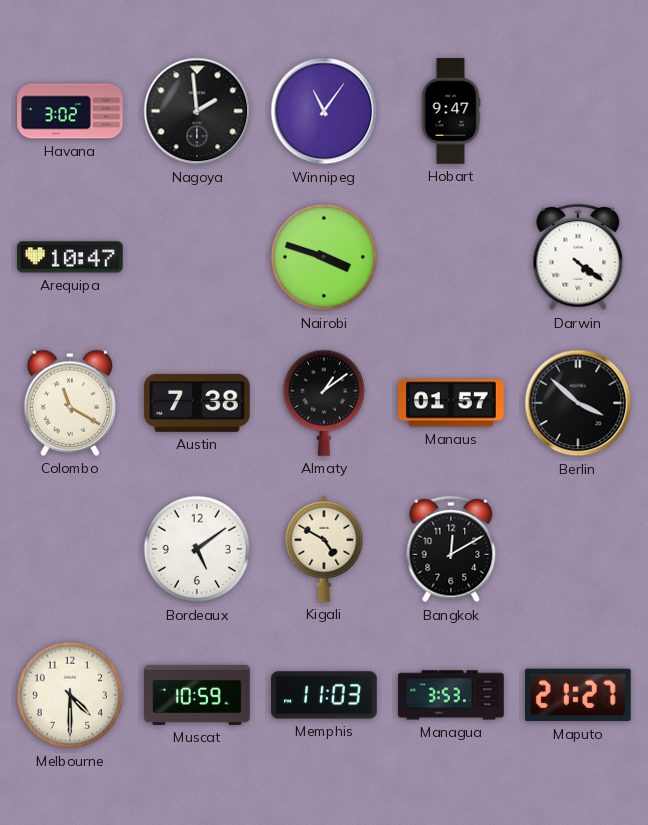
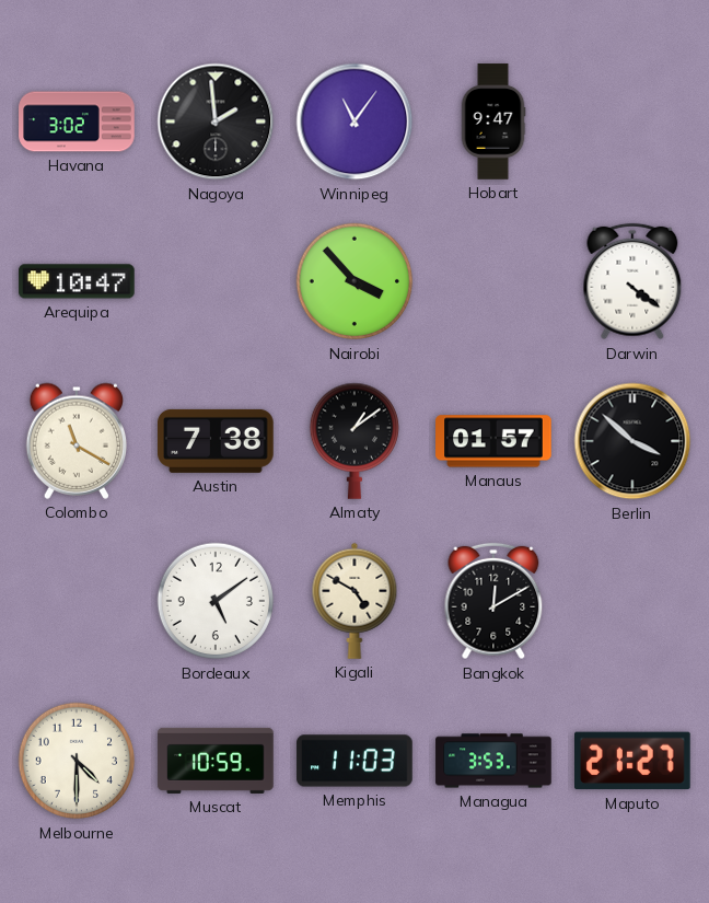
Nairobi: 3:48 -> 3:53
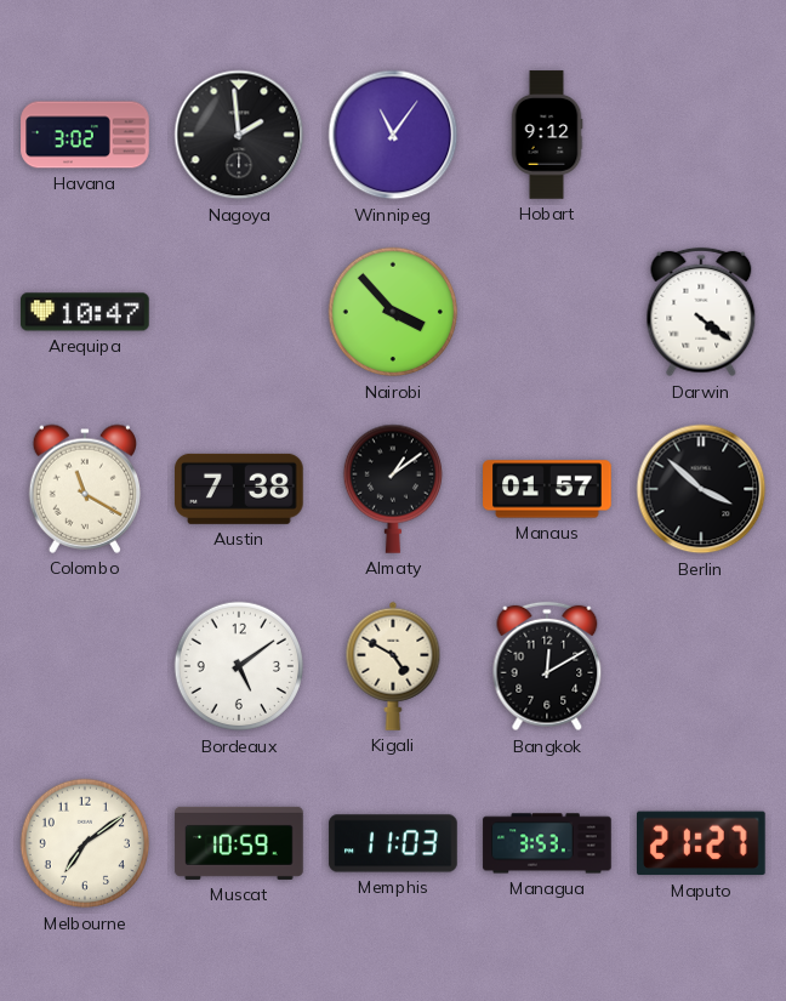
Hobart: 9:47 -> 9:12
Melbourne: 4:30 -> 7:09
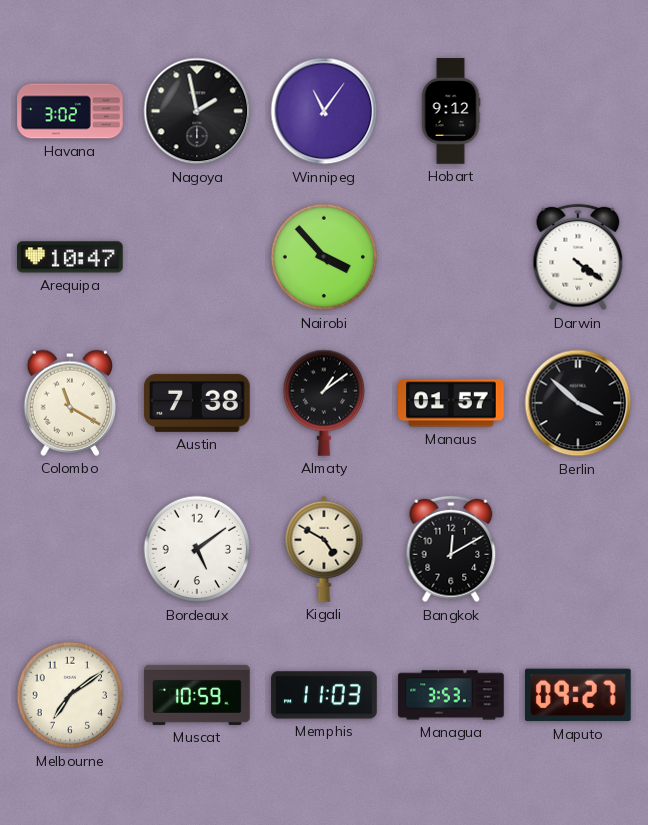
Nagoya: 1:59 -> 1:58
Maputo: 21:27 -> 09:27
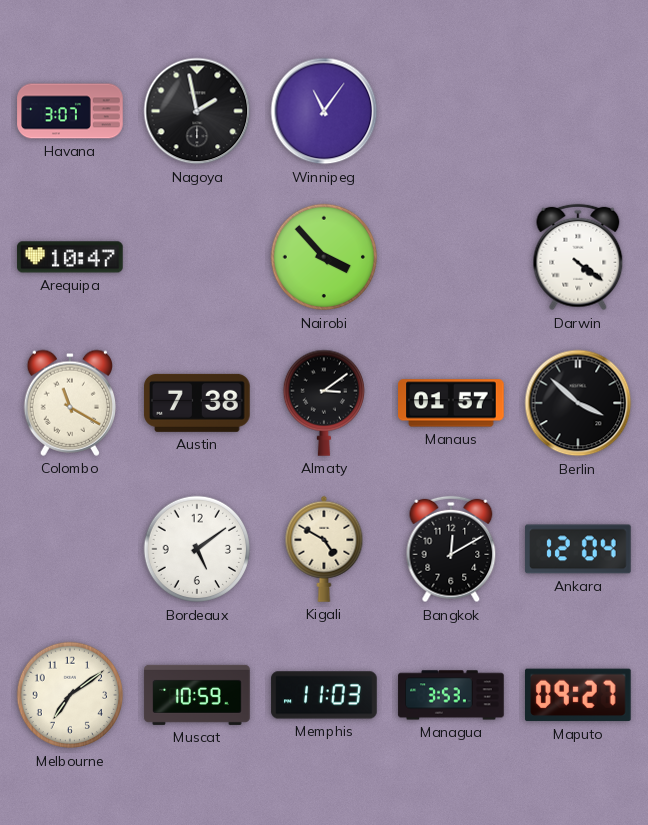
Havana: 3:02 -> 3:07
Hobart: 9:12 -> none
Almaty: 1:09 -> 3:09
Ankara: none -> 12:04
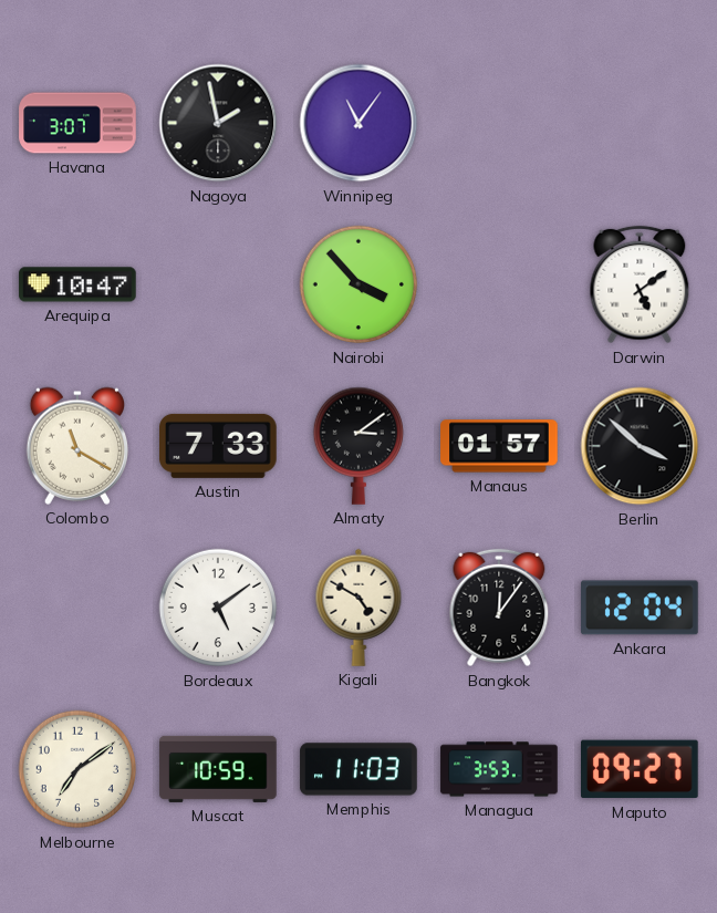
Darwin: 4:21 -> 5:09
Austin: 7:38 -> 7:33
Bangkok: 12:10 -> 12:06
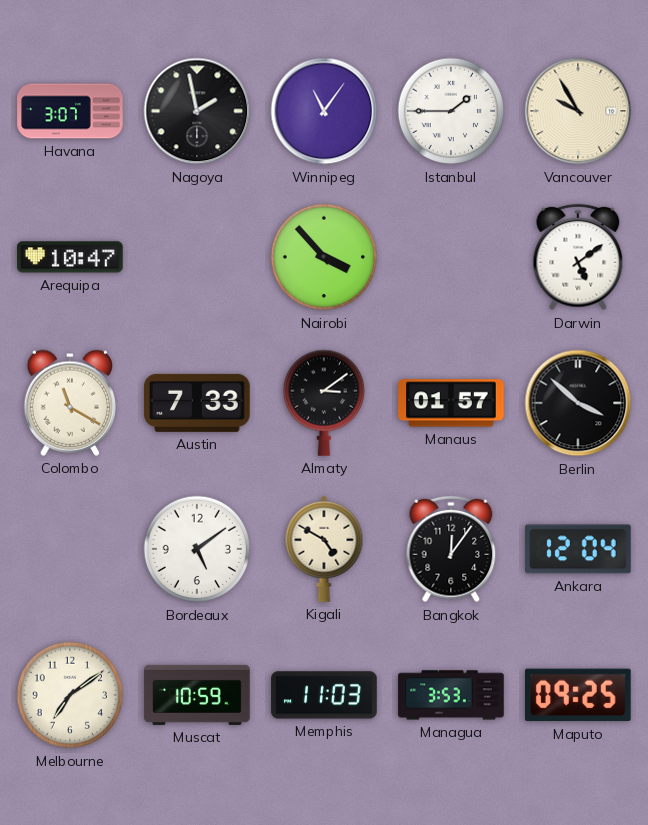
Istanbul: none -> 1:45
Vancouver: none -> 9:55
Maputo: 09:27 -> 09:25
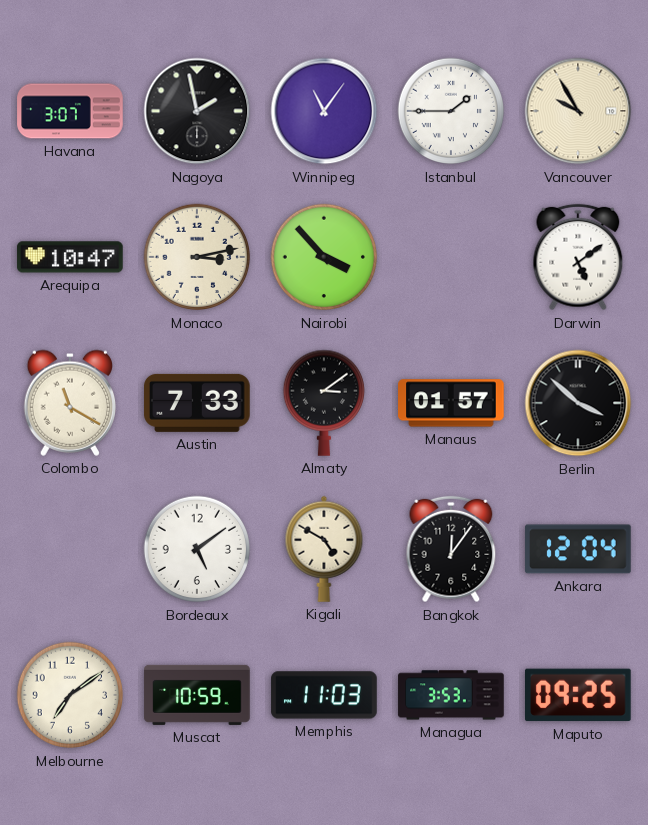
Monaco: none -> 3:13
